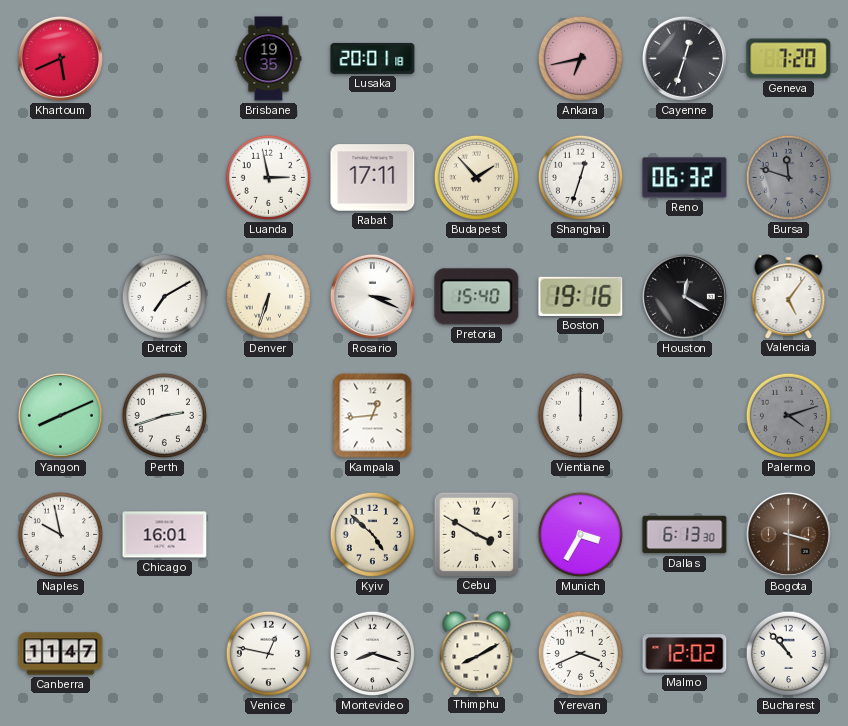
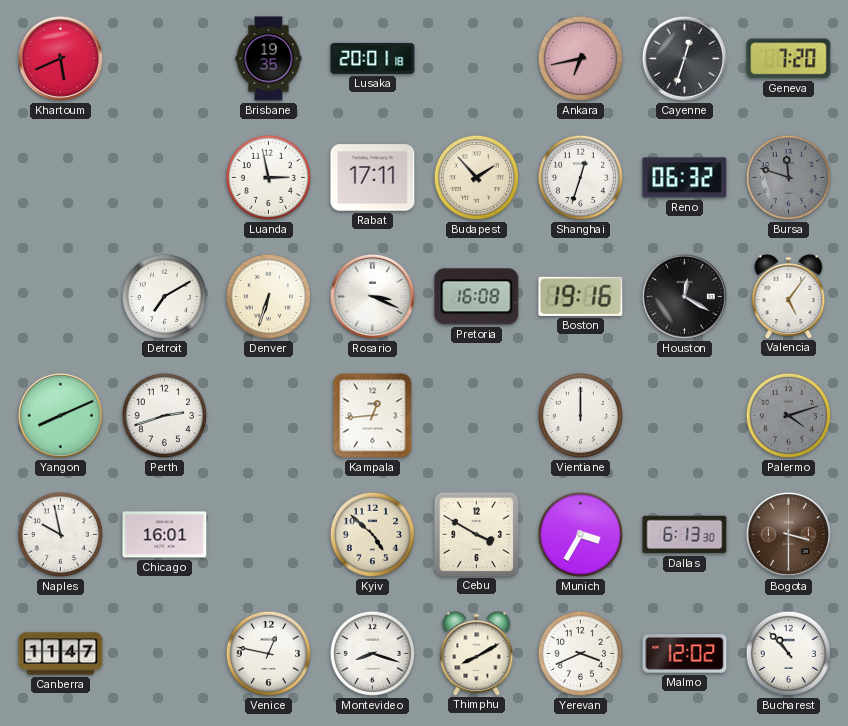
Pretoria: 15:40 -> 16:08
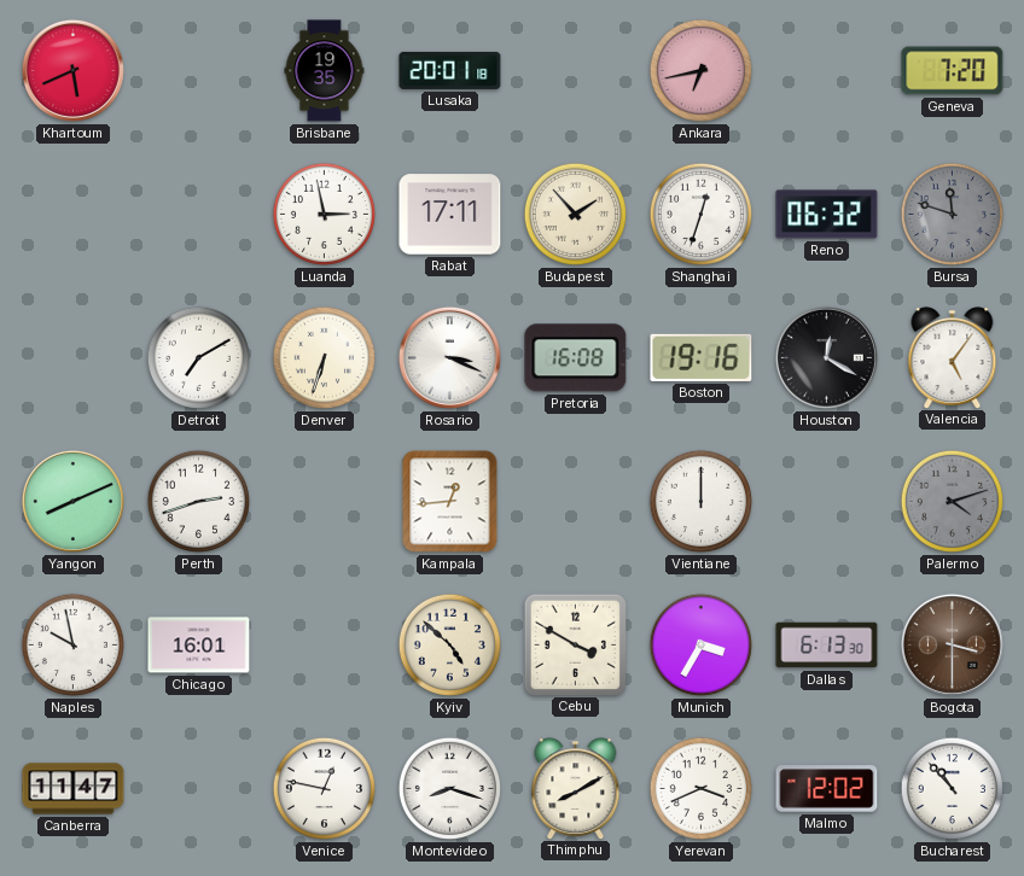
Cayenne: 12:33 -> none
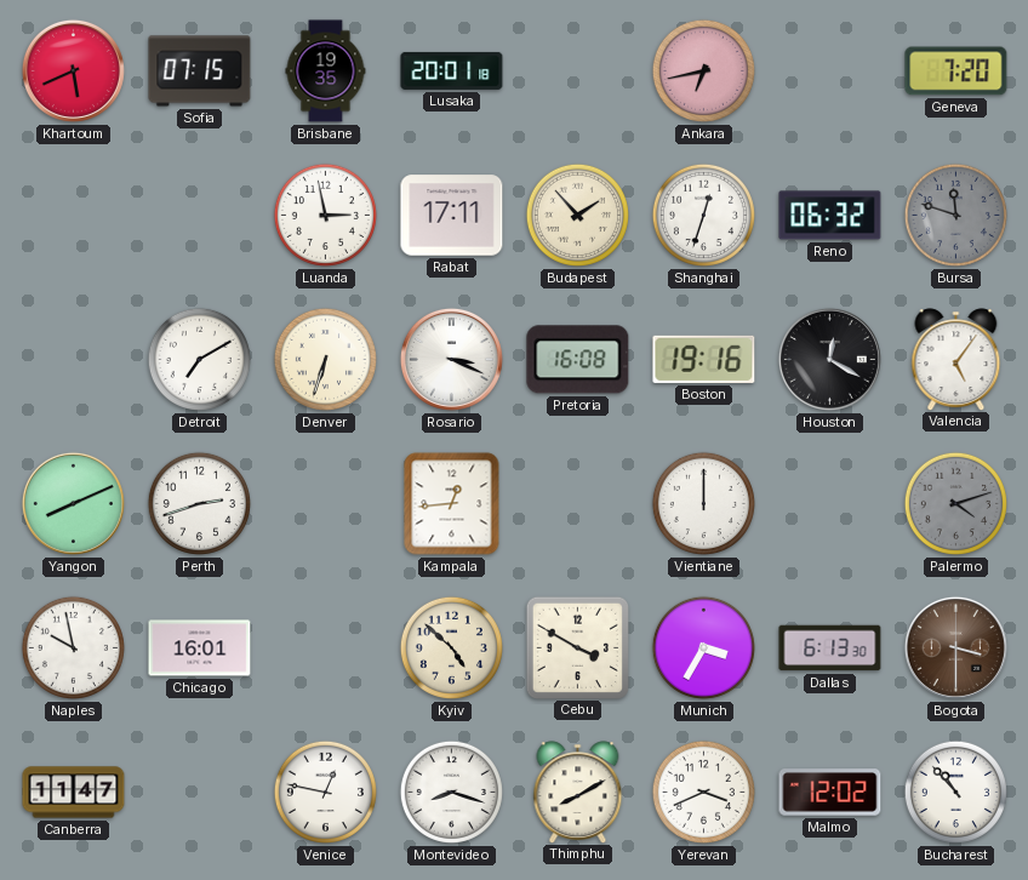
Sofia: none -> 07:15
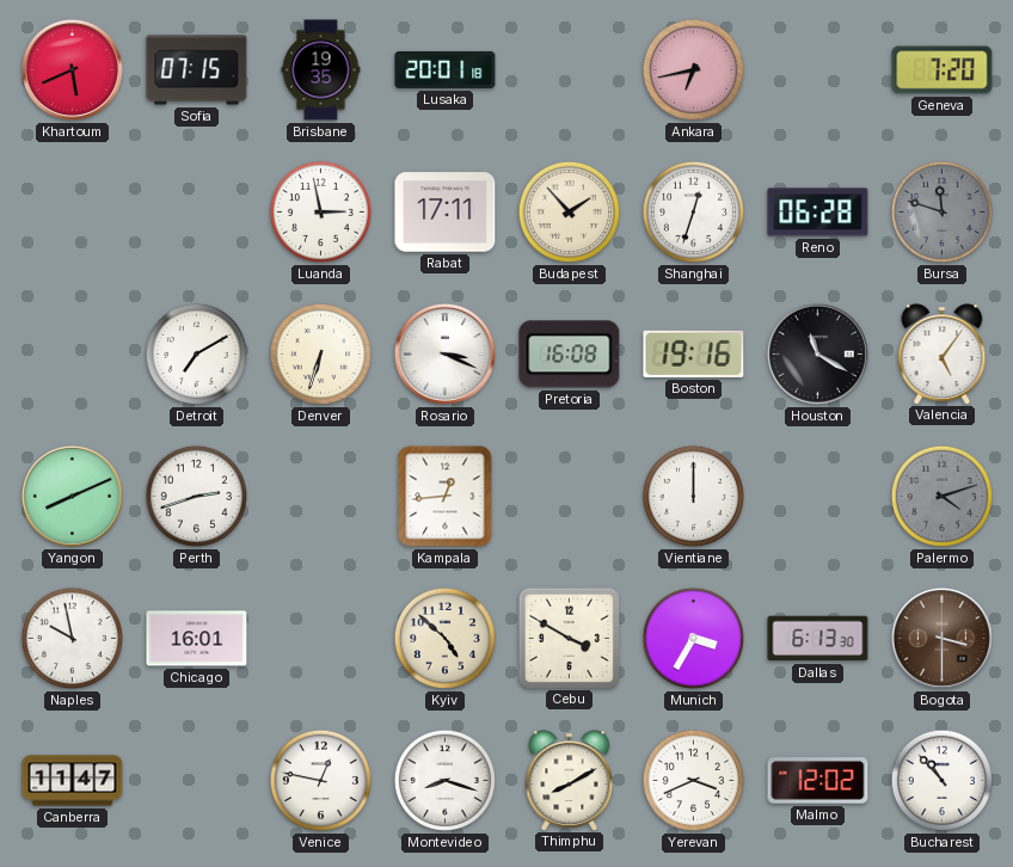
Reno: 06:32 -> 06:28
Houston: 12:20 -> 11:20
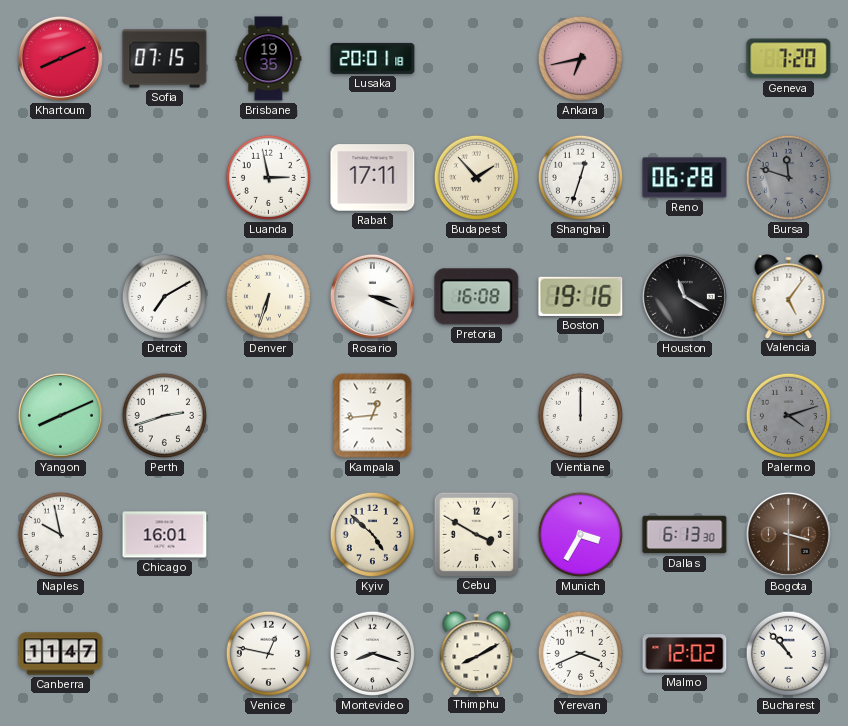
Khartoum: 5:41 -> 8:11
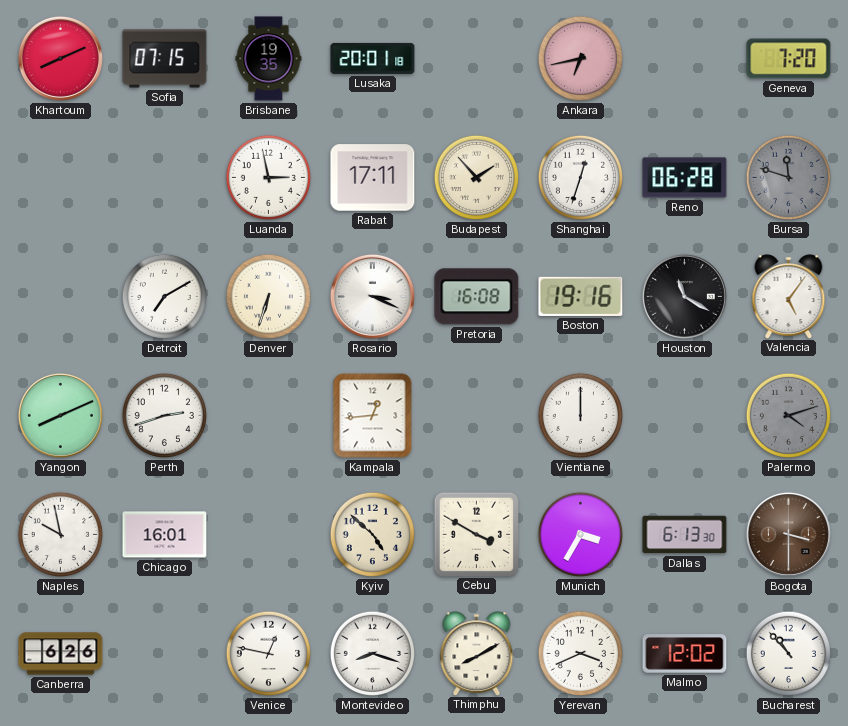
Canberra: 11:47 -> 6:26
